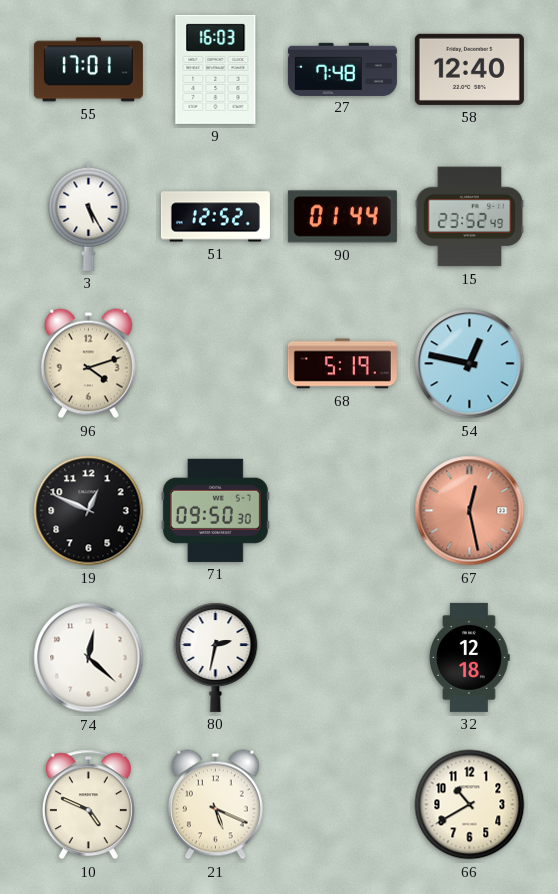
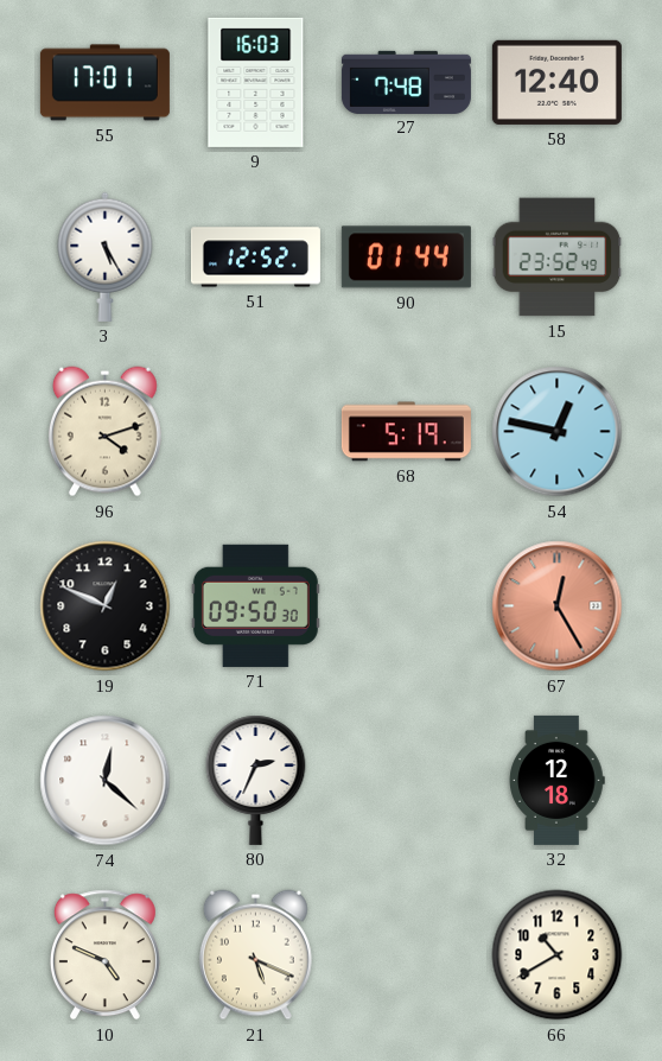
67: 12:28 -> 12:25
80: 2:32 -> 2:34
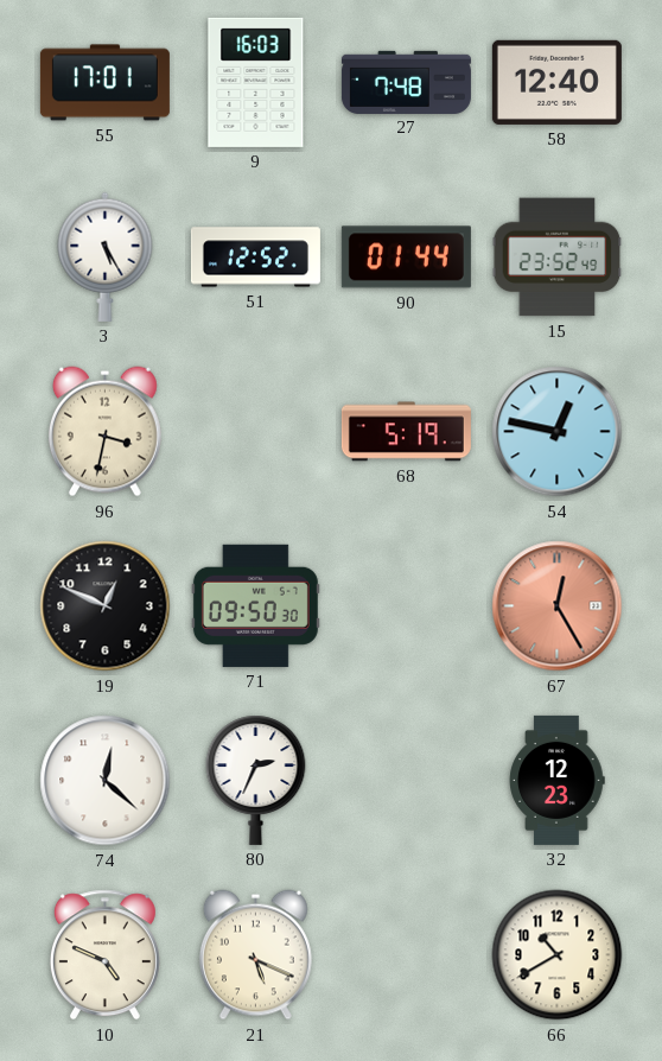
96: 4:12 -> 3:32
32: 12:18 -> 12:23
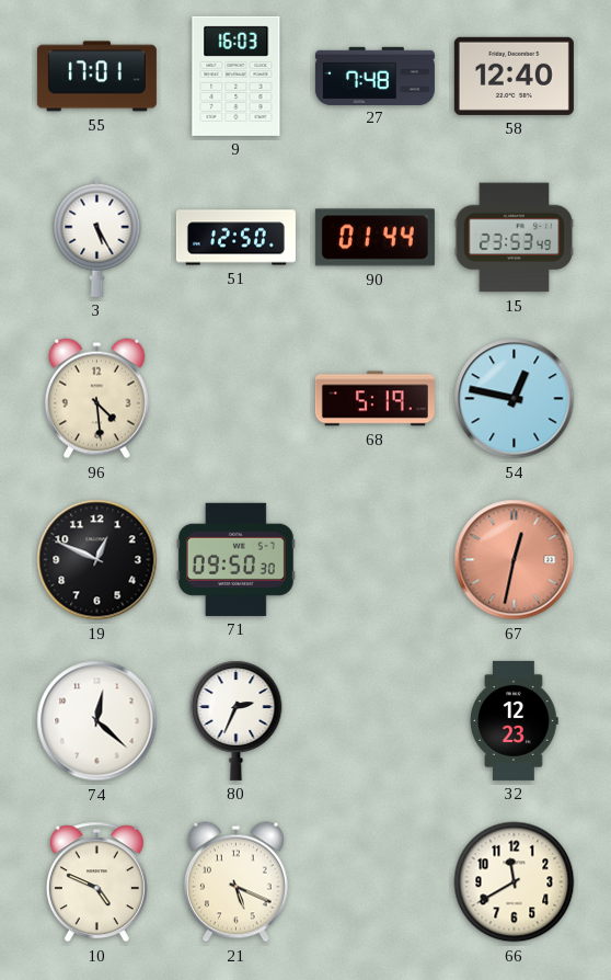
51: 12:52 -> 12:50
15: 23:52 -> 23:53
96: 3:32 -> 4:29
67: 12:25 -> 12:32
66: 10:40 -> 11:40
